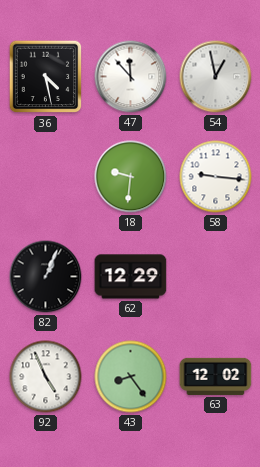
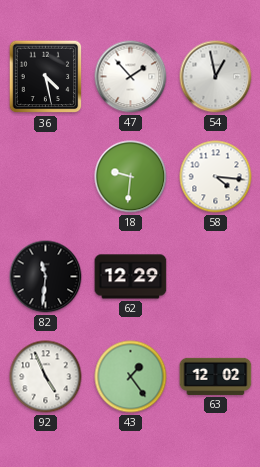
47: 11:53 -> 1:53
58: 9:16 -> 4:16
82: 1:04 -> 11:31
43: 8:24 -> 1:24
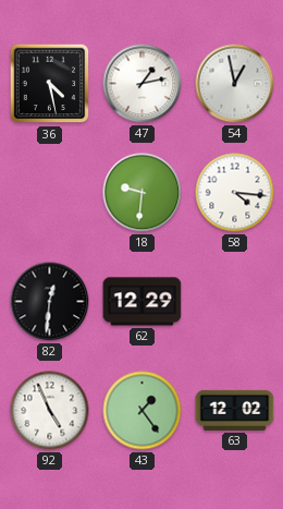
47: 1:53 -> 1:13
82: 11:31 -> 12:31
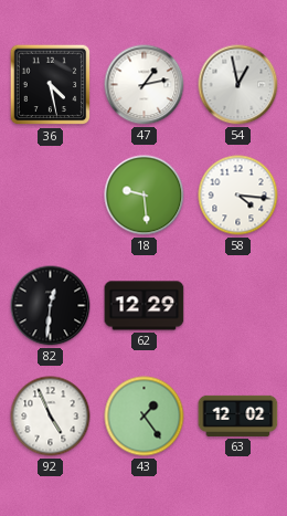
18: 9:31 -> 9:29
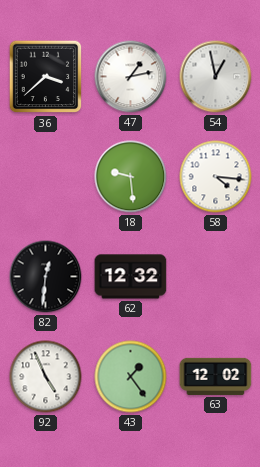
36: 4:28 -> 3:38
62: 12:29 -> 12:32
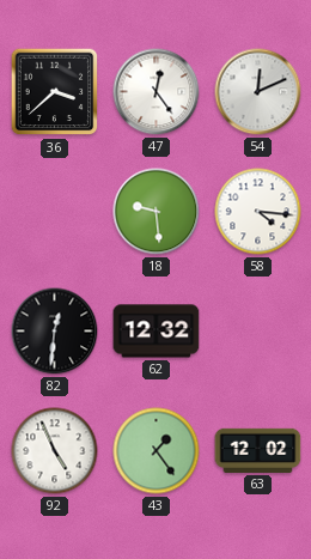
47: 1:13 -> 12:24
54: 12:58 -> 12:11
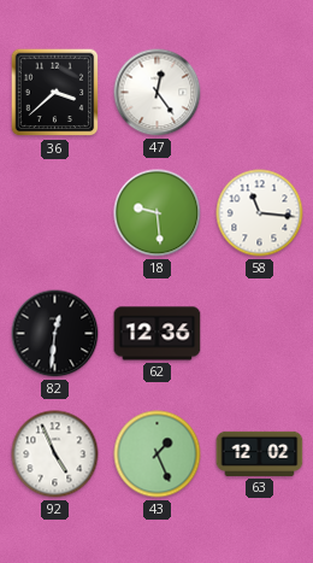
54: 12:11 -> none
58: 4:16 -> 11:16
62: 12:32 -> 12:36
43: 1:24 -> 1:26
